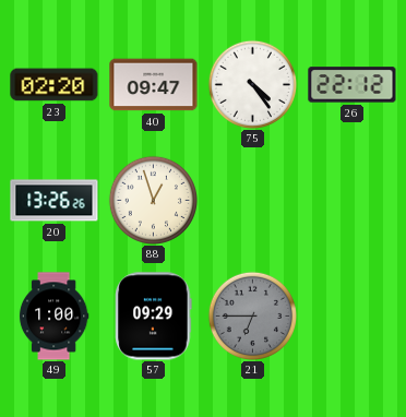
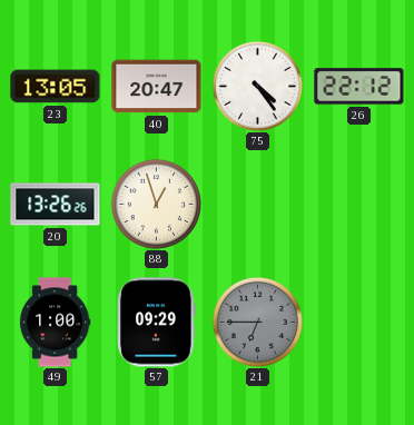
23: 02:20 -> 13:05
40: 09:47 -> 20:47
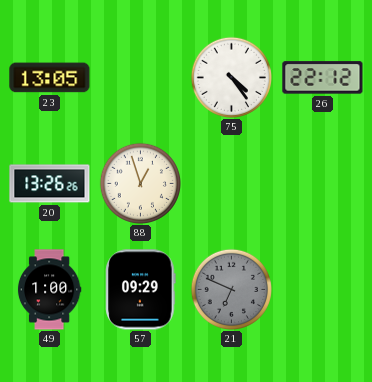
40: 20:47 -> none
21: 6:45 -> 6:49
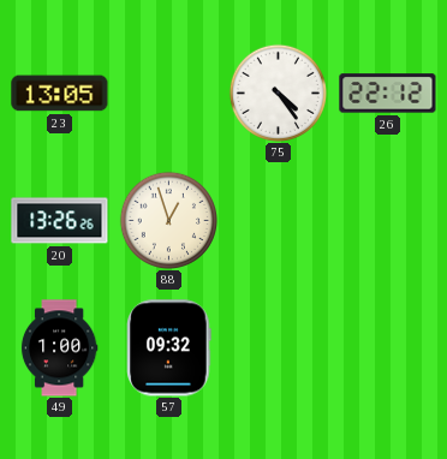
57: 09:29 -> 09:32
21: 6:49 -> none
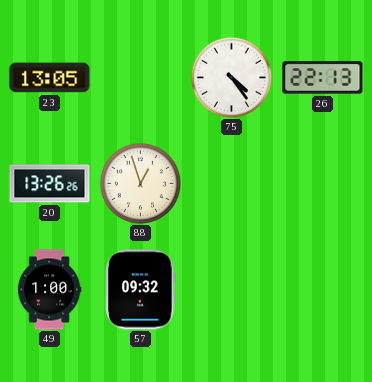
26: 22:12 -> 22:13
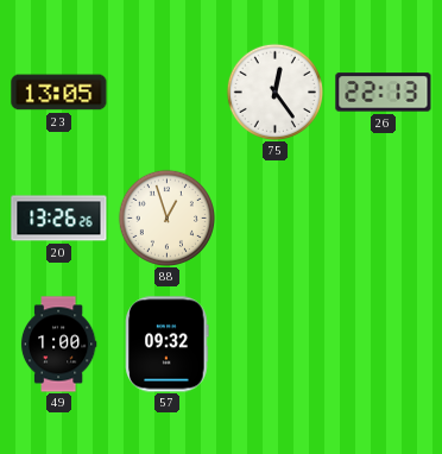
75: 4:24 -> 12:24
